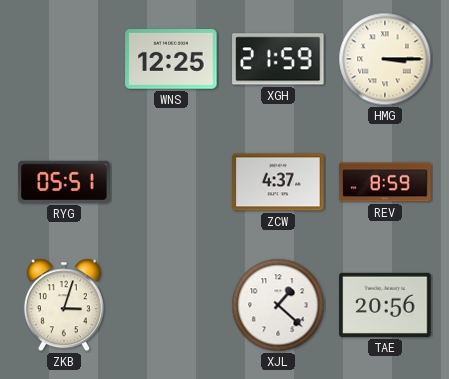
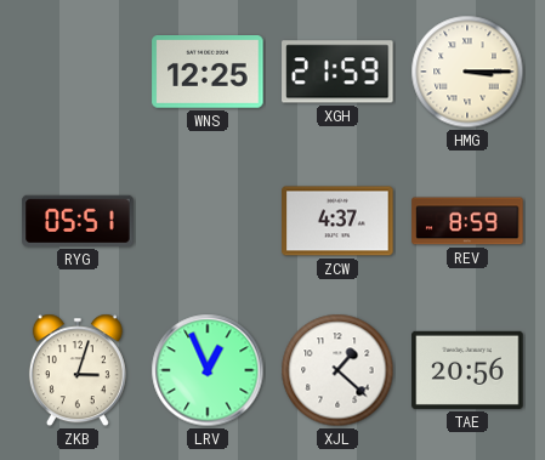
LRV: none -> 12:56
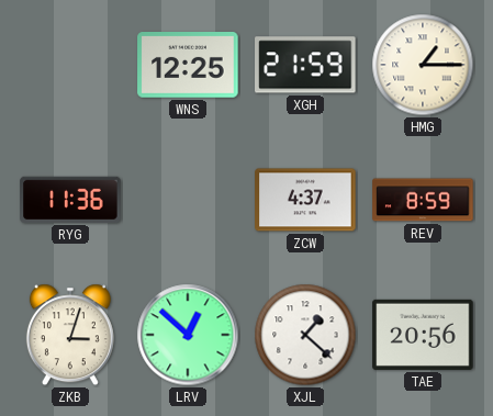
HMG: 3:15 -> 1:15
RYG: 05:51 -> 11:36
LRV: 12:56 -> 12:52
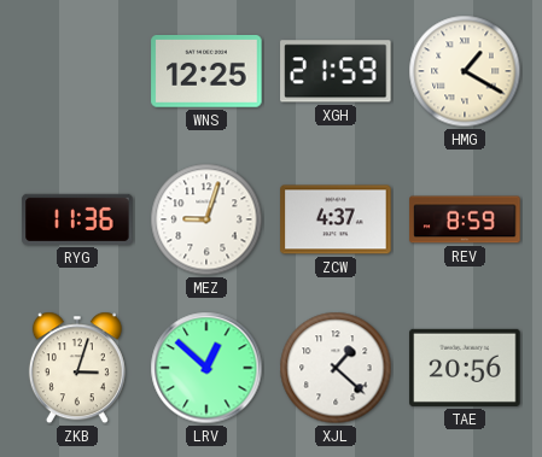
HMG: 1:15 -> 1:20
MEZ: none -> 9:03
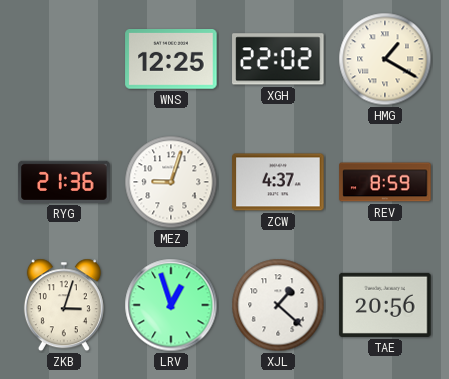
XGH: 21:59 -> 22:02
RYG: 11:36 -> 21:36
LRV: 12:52 -> 12:57
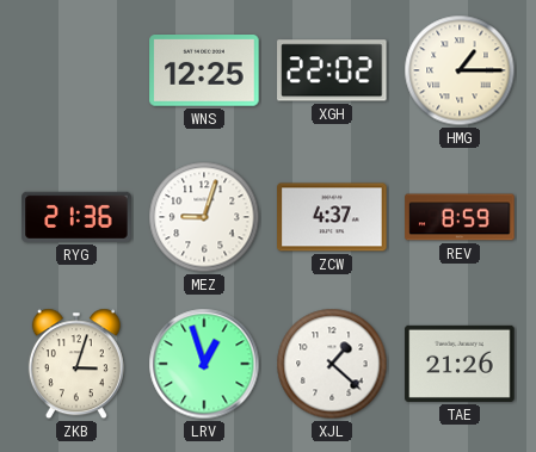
HMG: 1:20 -> 1:15
TAE: 20:56 -> 21:26
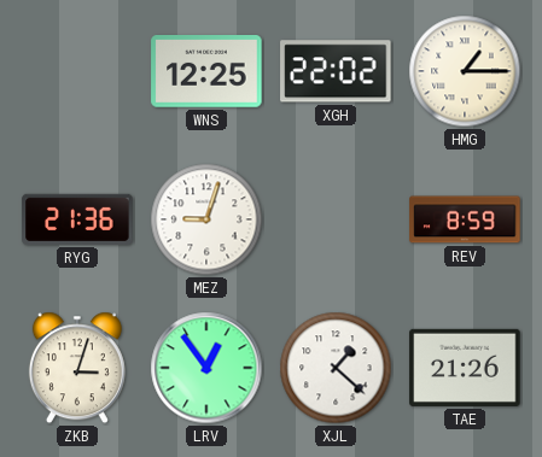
ZCW: 4:37 -> none
LRV: 12:57 -> 12:54
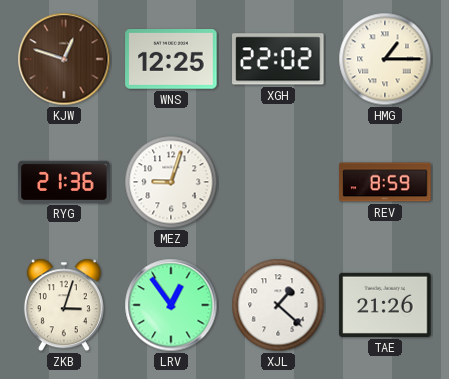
KJW: none -> 12:48
